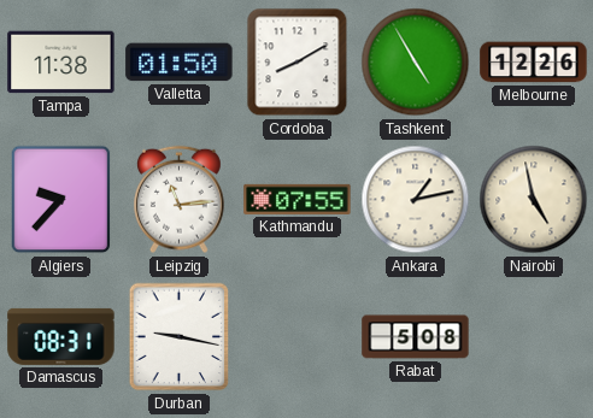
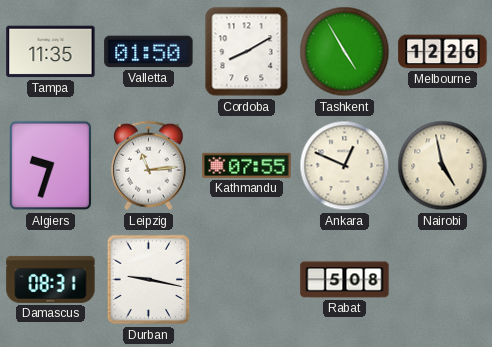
Tampa: 11:38 -> 11:35
Algiers: 9:37 -> 9:33
Ankara: 1:13 -> 12:49
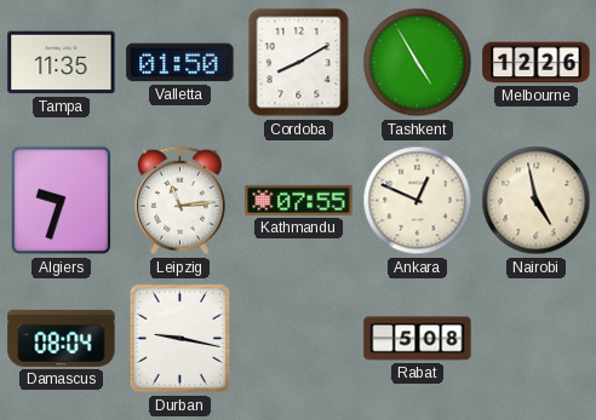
Damascus: 08:31 -> 08:04
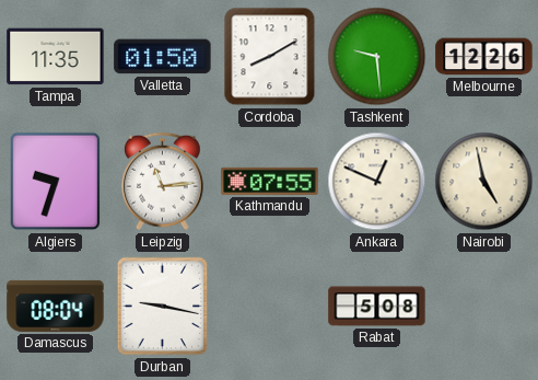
Tashkent: 4:55 -> 9:29
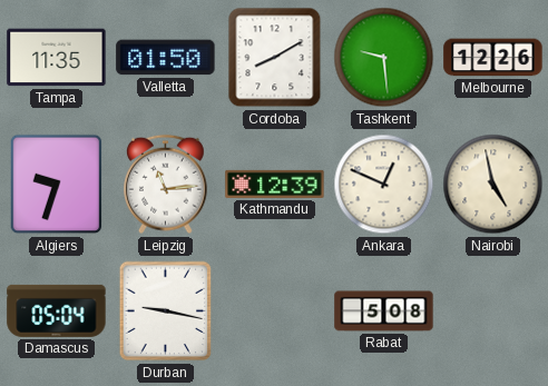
Kathmandu: 07:55 -> 12:39
Damascus: 08:04 -> 05:04
